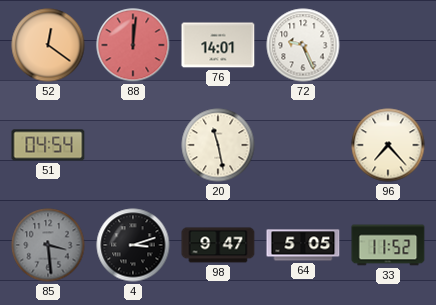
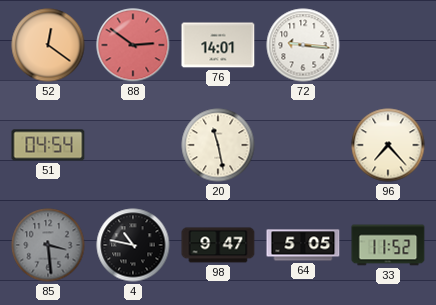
88: 12:01 -> 2:51
72: 9:26 -> 9:16
4: 3:12 -> 10:47
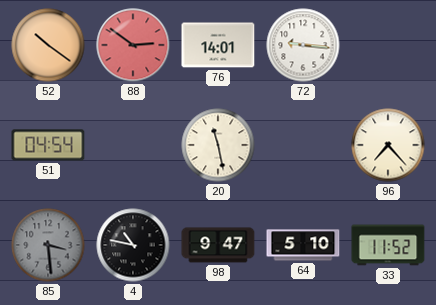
52: 12:21 -> 10:21
64: 5:05 -> 5:10
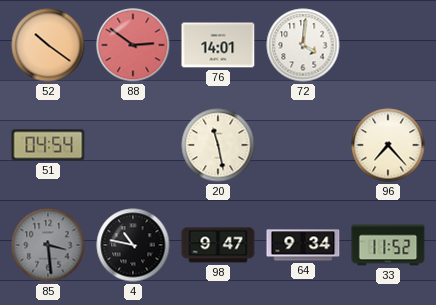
72: 9:16 -> 4:01
64: 5:10 -> 9:34
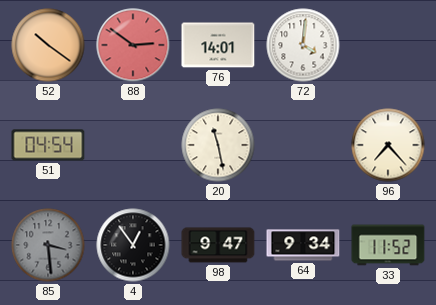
4: 10:47 -> 12:54
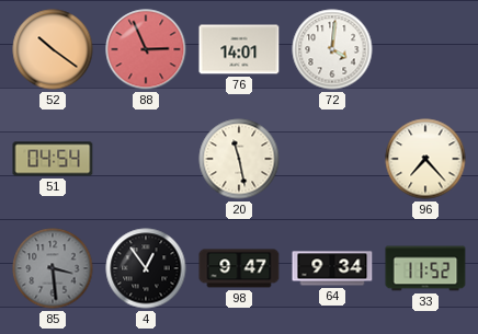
88: 2:51 -> 2:56
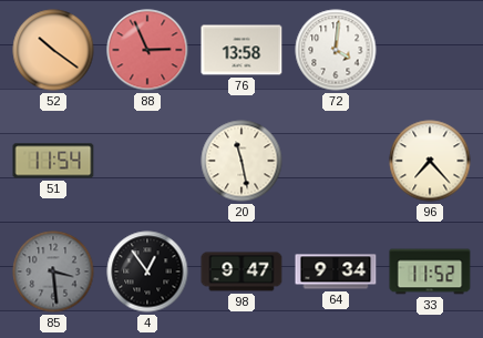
76: 14:01 -> 13:58
51: 04:54 -> 11:54
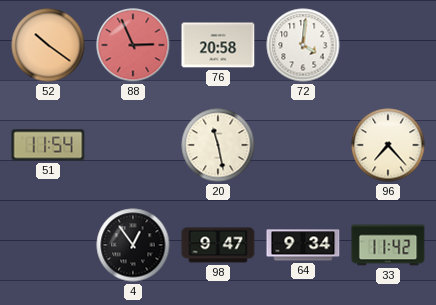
76: 13:58 -> 20:58
85: 3:29 -> none
33: 11:52 -> 11:42
